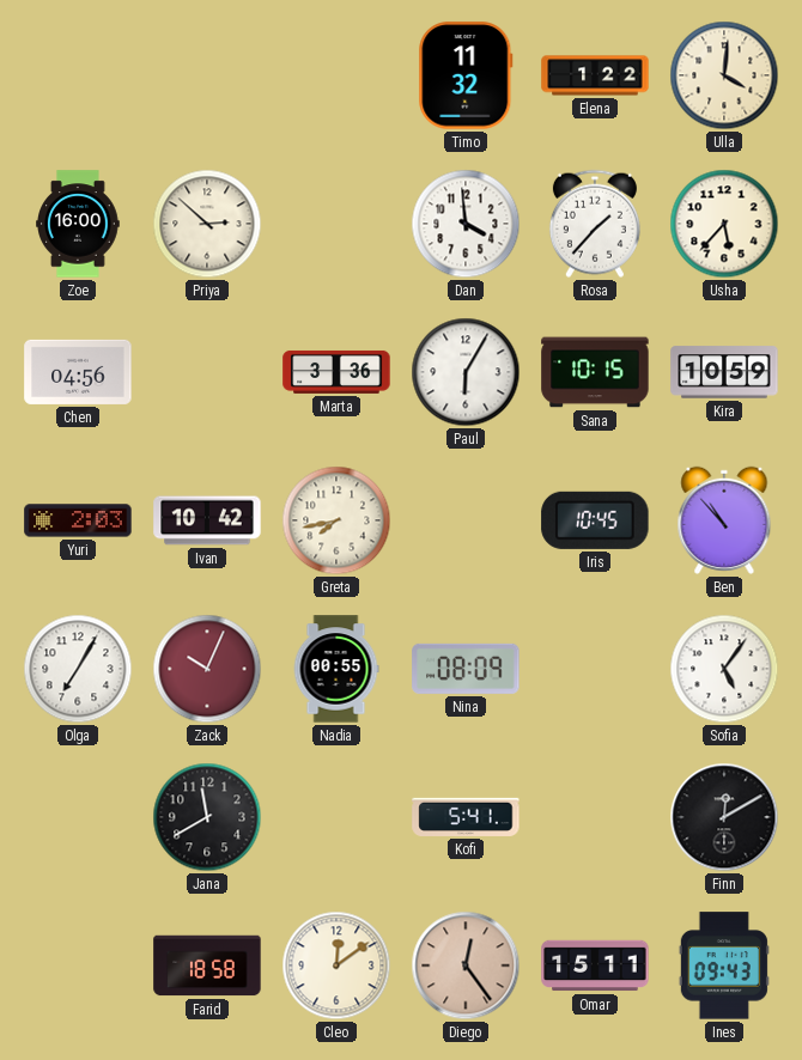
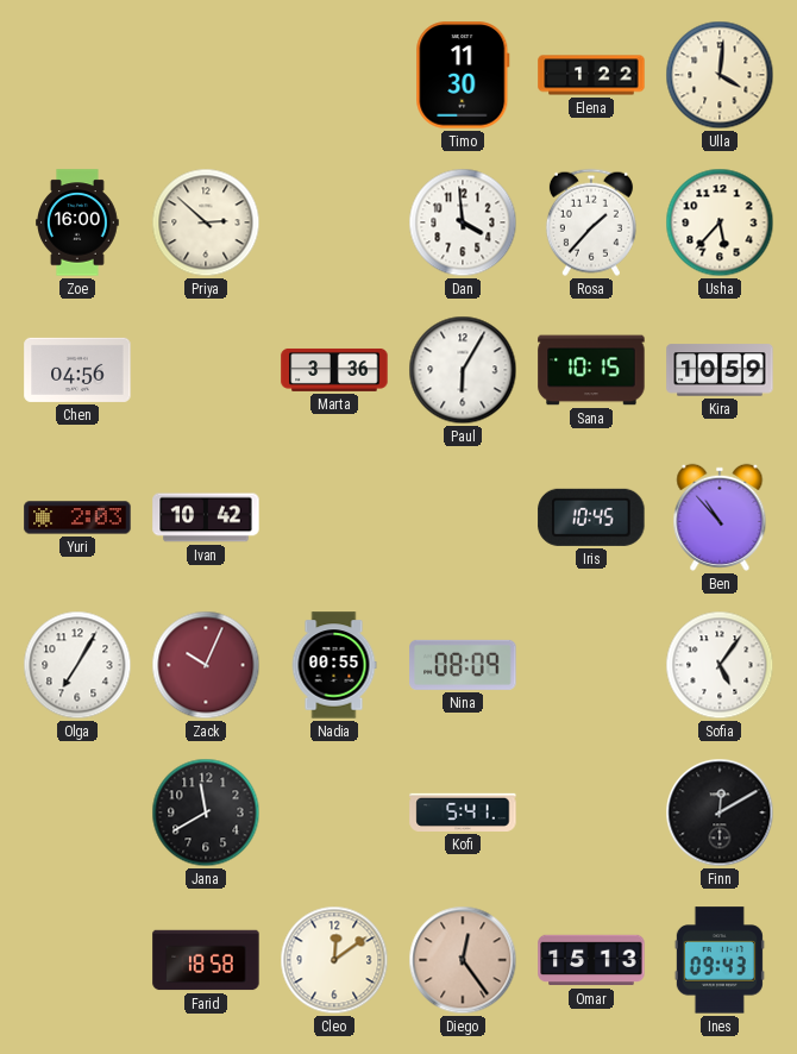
Timo: 11:32 -> 11:30
Greta: 7:43 -> none
Omar: 15:11 -> 15:13
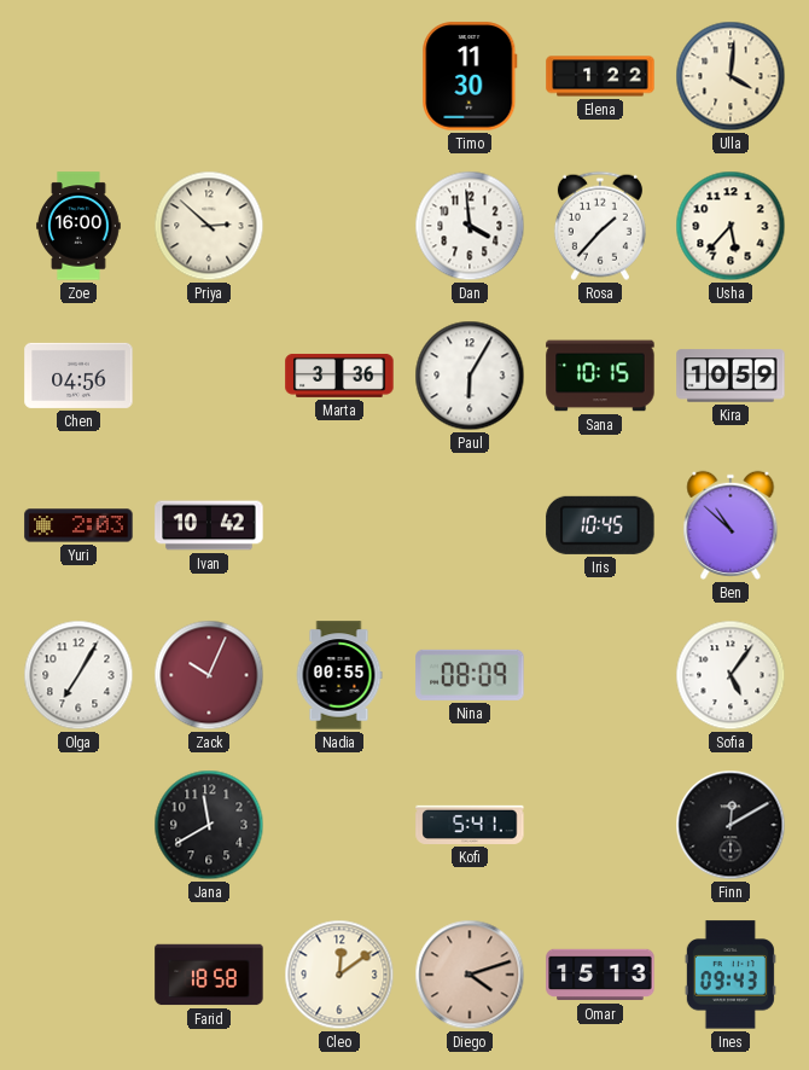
Ben: 10:53 -> 10:52
Diego: 12:24 -> 4:12
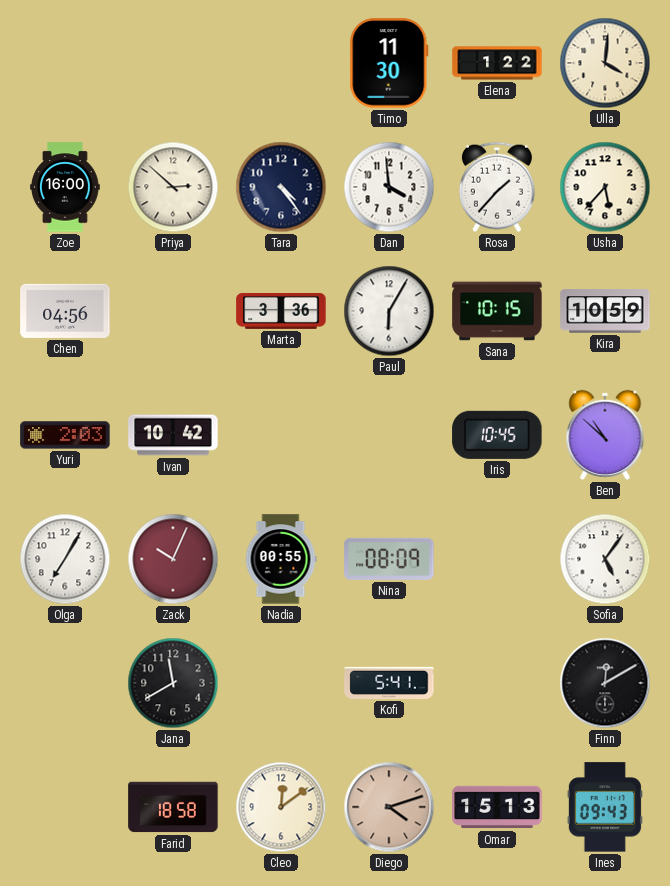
Tara: none -> 4:24
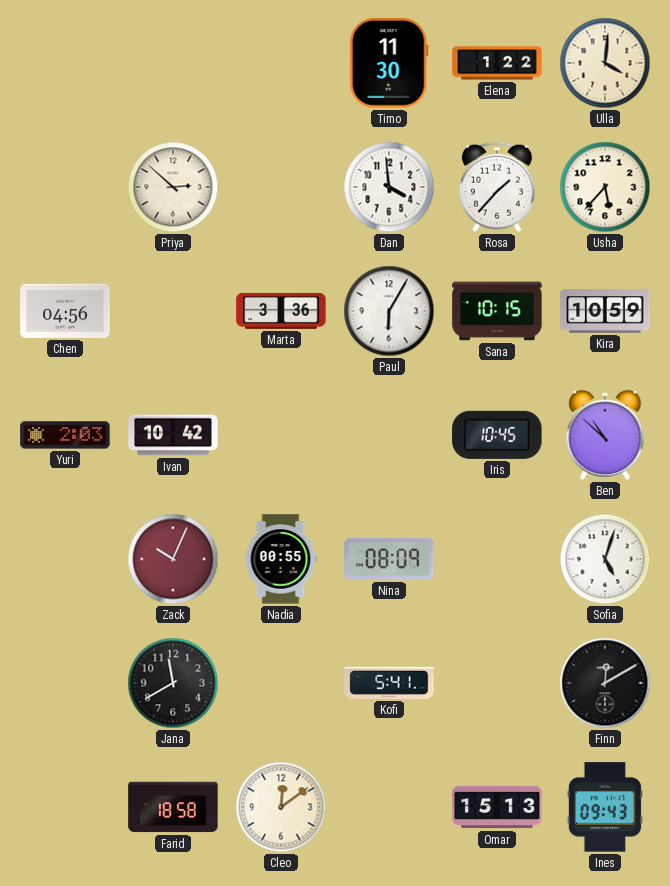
Zoe: 16:00 -> none
Tara: 4:24 -> none
Olga: 7:05 -> none
Sofia: 5:06 -> 5:03
Diego: 4:12 -> none
